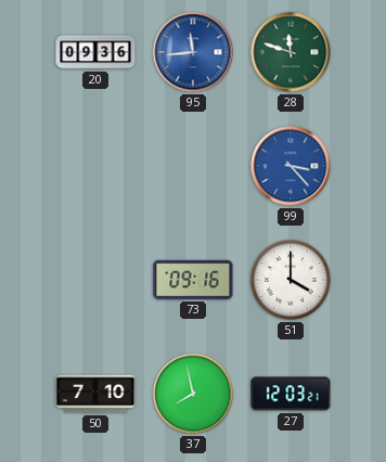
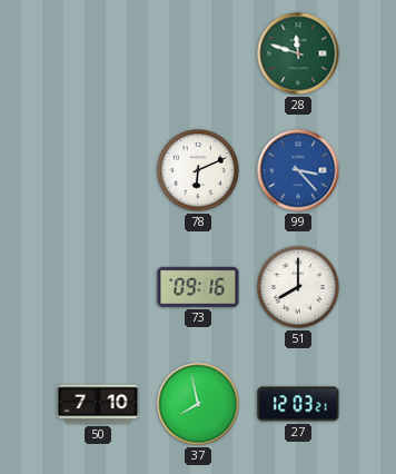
20: 09:36 -> none
95: 11:44 -> none
78: none -> 6:11
51: 4:00 -> 8:00
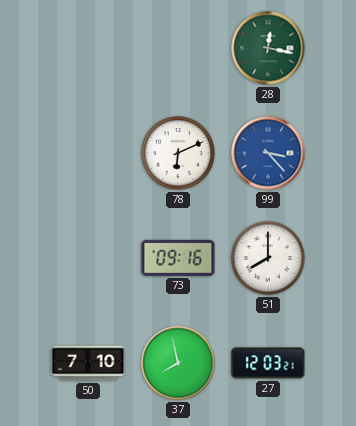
28: 11:48 -> 12:17
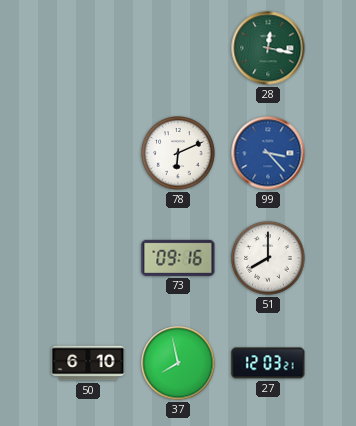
50: 7:10 -> 6:10
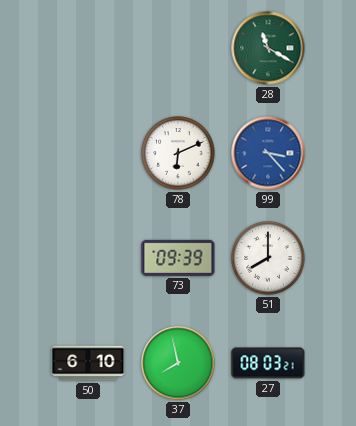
28: 12:17 -> 11:20
73: 09:16 -> 09:39
27: 12:03 -> 08:03
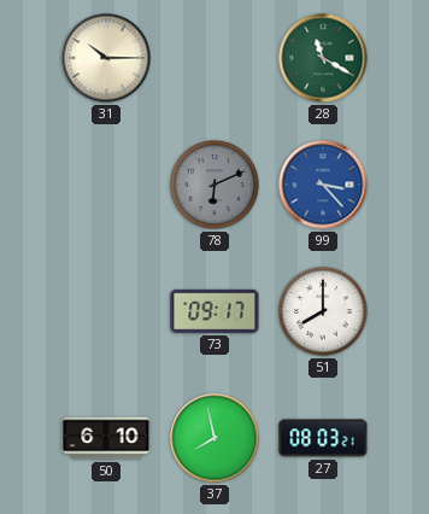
31: none -> 10:15
78 dial: white -> grey
73: 09:39 -> 09:17
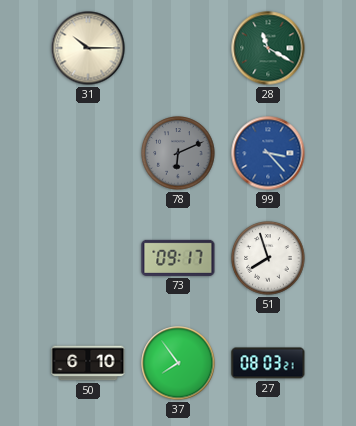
51: 8:00 -> 7:57
37: 7:58 -> 7:54
